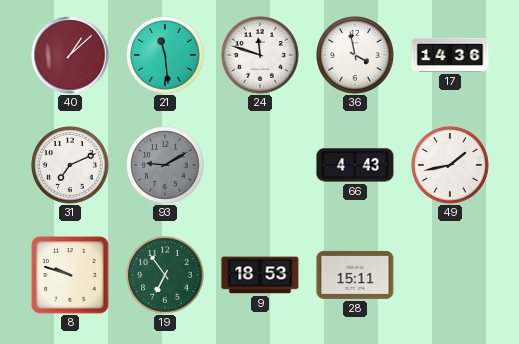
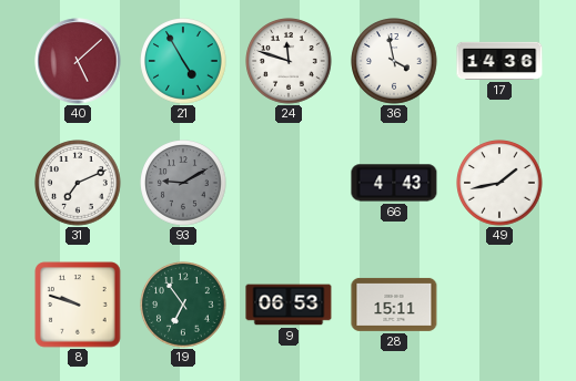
40: 1:08 -> 5:08
21: 11:29 -> 4:55
9: 18:53 -> 06:53
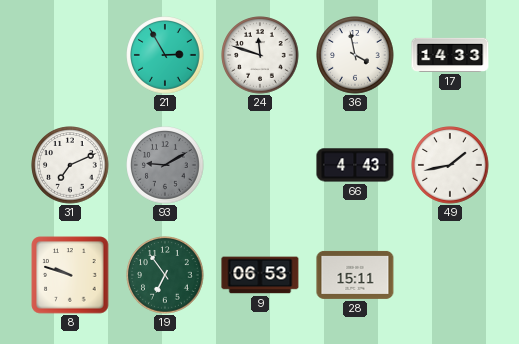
40: 5:08 -> none
21: 4:55 -> 2:55
17: 14:36 -> 14:33
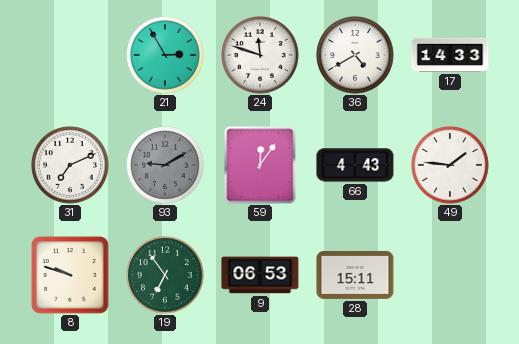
36: 3:58 -> 4:40
59: none -> 12:06
49: 1:43 -> 1:46
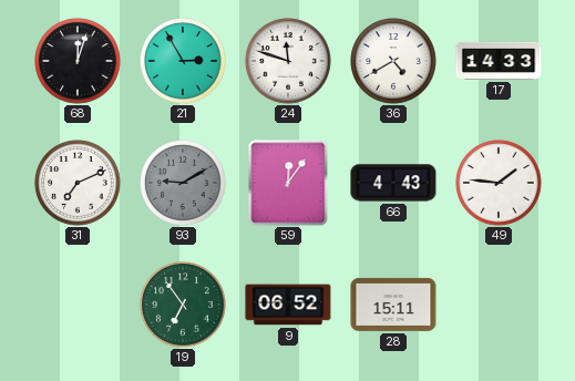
68: none -> 12:03
8: 9:48 -> none
9: 06:53 -> 06:52
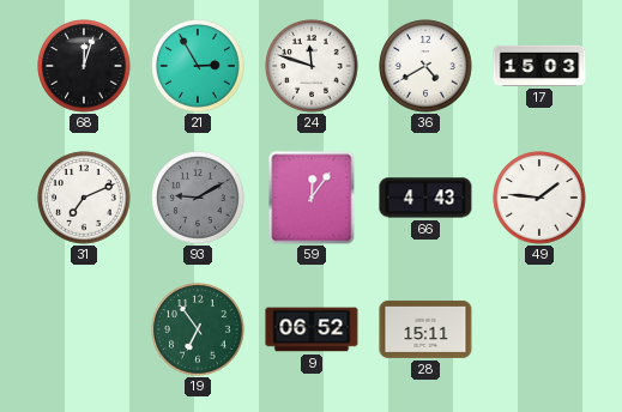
17: 14:33 -> 15:03
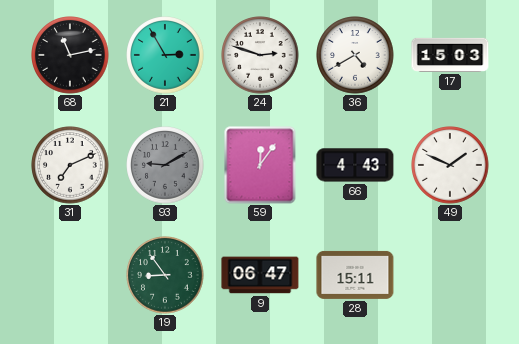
68: 12:03 -> 11:13
24: 11:48 -> 2:48
49: 1:46 -> 1:49
19: 6:54 -> 8:54
9: 06:52 -> 06:47
